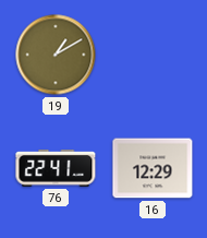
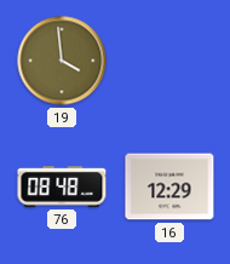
19: 1:10 -> 3:59
76: 22:41 -> 08:48
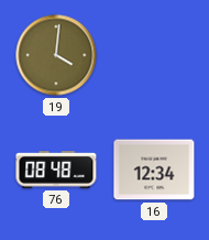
19: 3:59 -> 4:01
16: 12:29 -> 12:34
